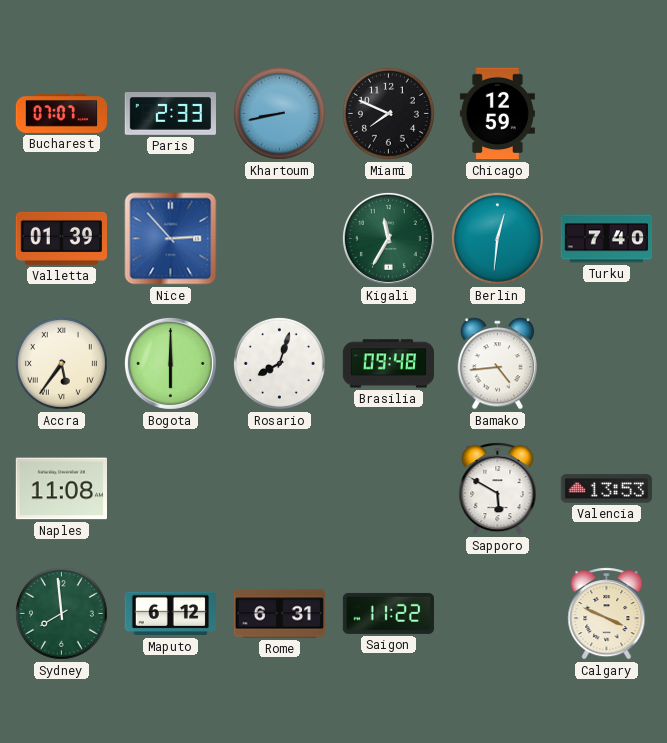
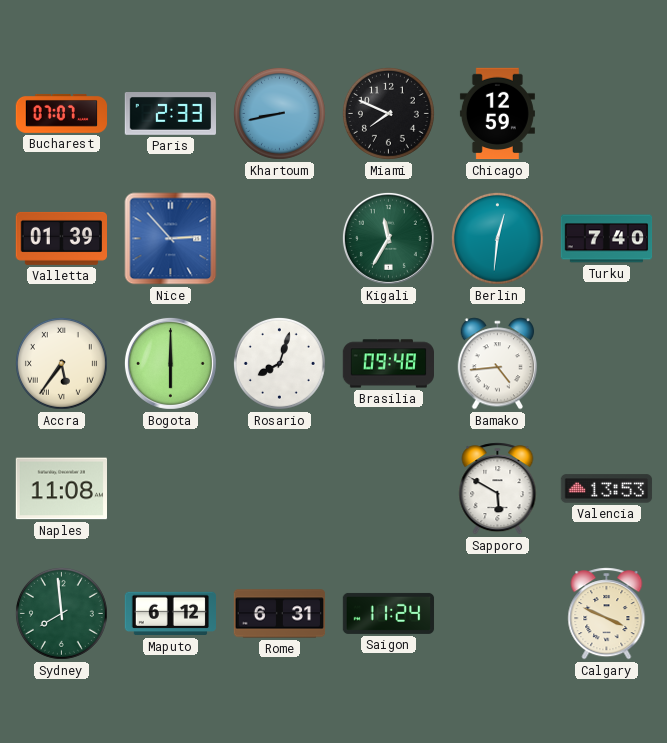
Saigon: 11:22 -> 11:24
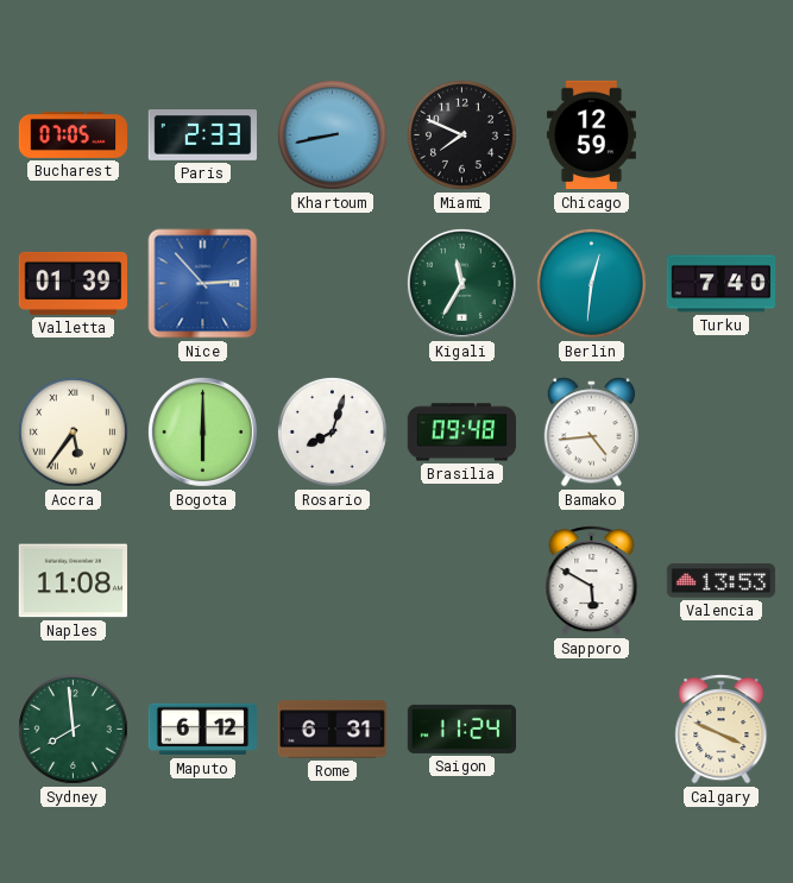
Bucharest: 07:07 -> 07:05
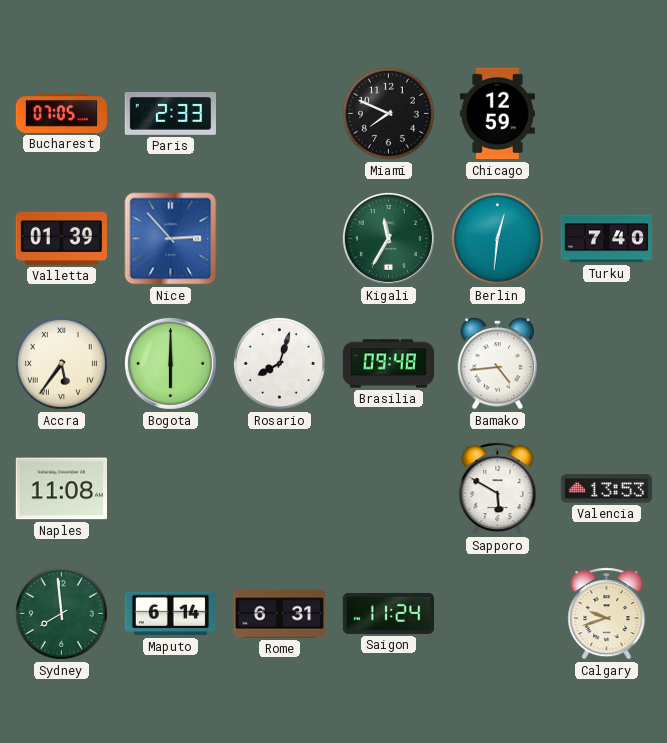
Khartoum: 8:43 -> none
Maputo: 6:12 -> 6:14
Calgary: 3:49 -> 9:42
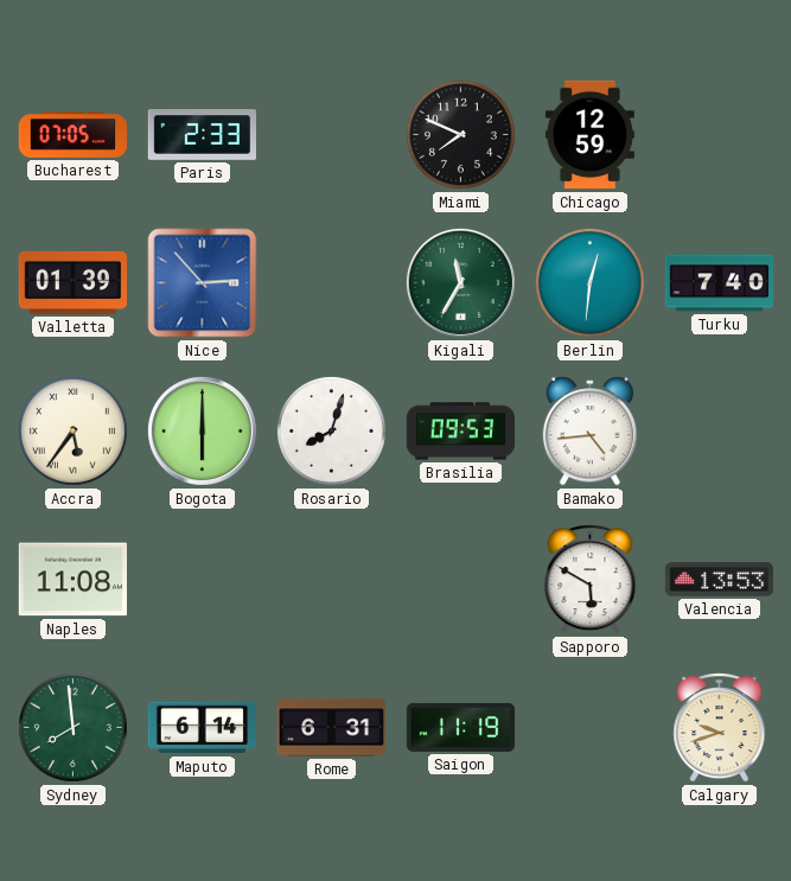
Brasilia: 09:48 -> 09:53
Saigon: 11:24 -> 11:19
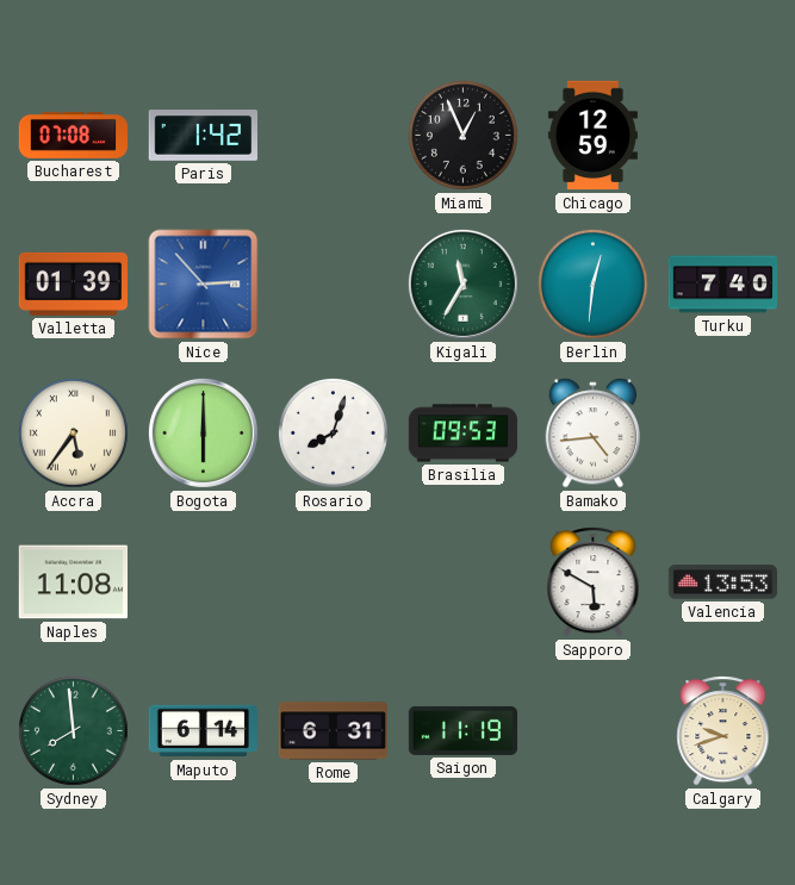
Bucharest: 07:05 -> 07:08
Paris: 2:33 -> 1:42
Miami: 7:49 -> 12:56
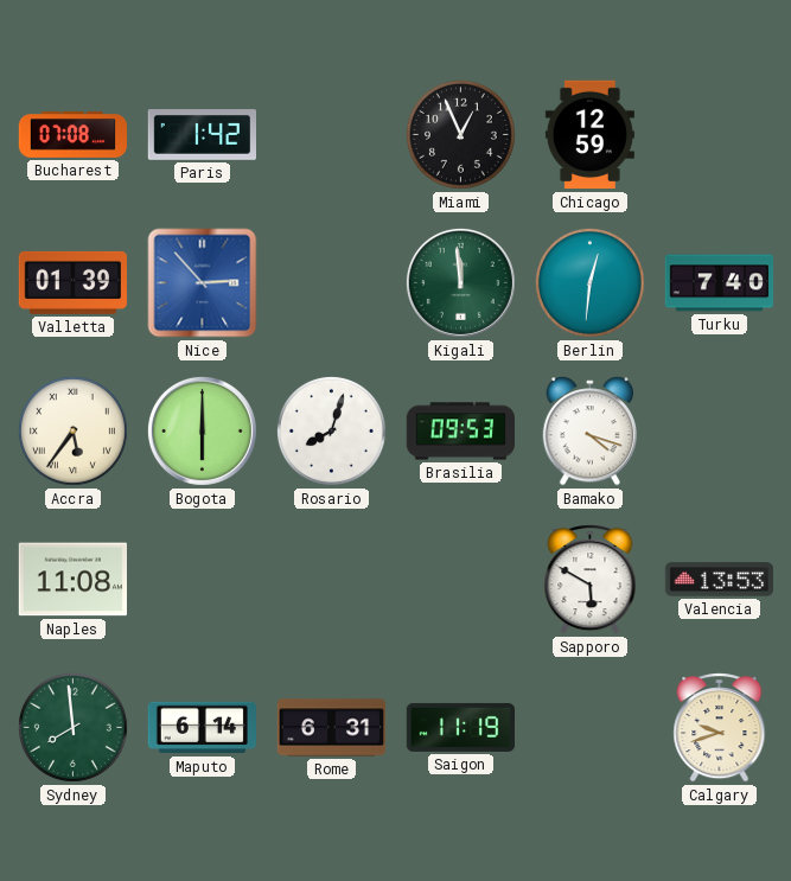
Kigali: 11:35 -> 11:59
Bamako: 4:44 -> 4:18
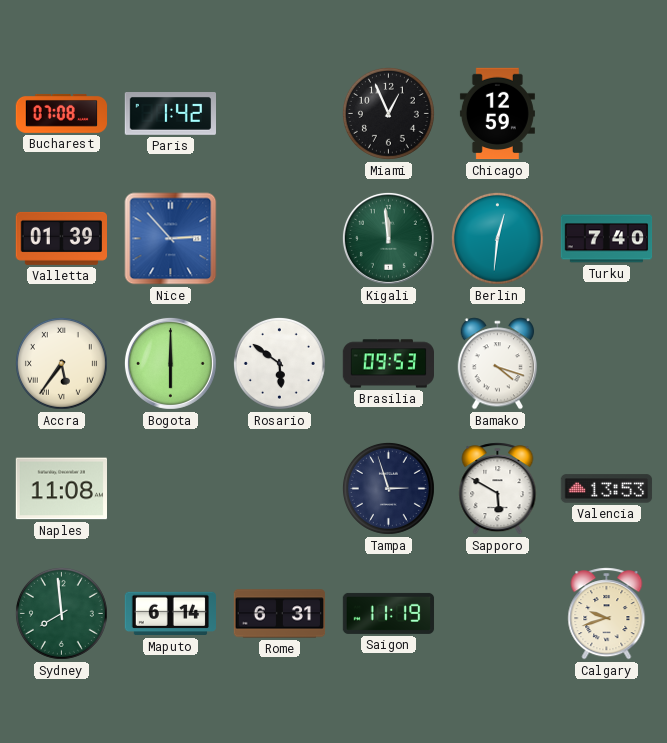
Rosario: 8:03 -> 5:51
Tampa: none -> 2:57
